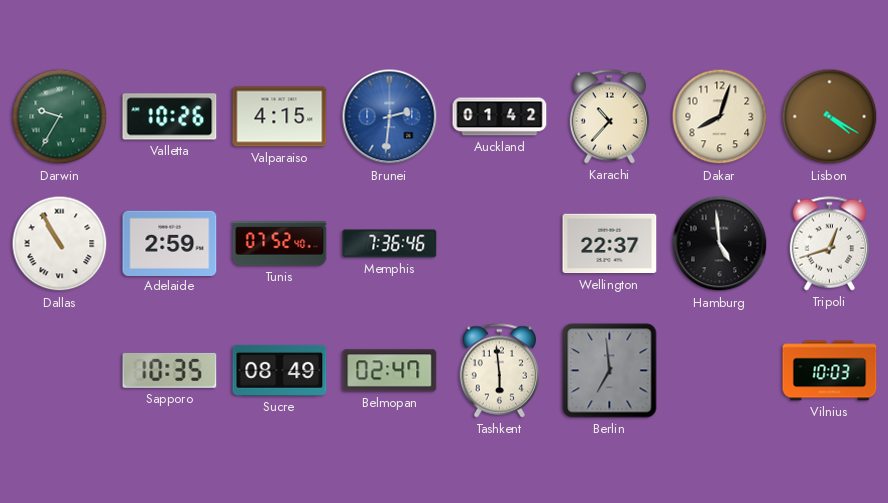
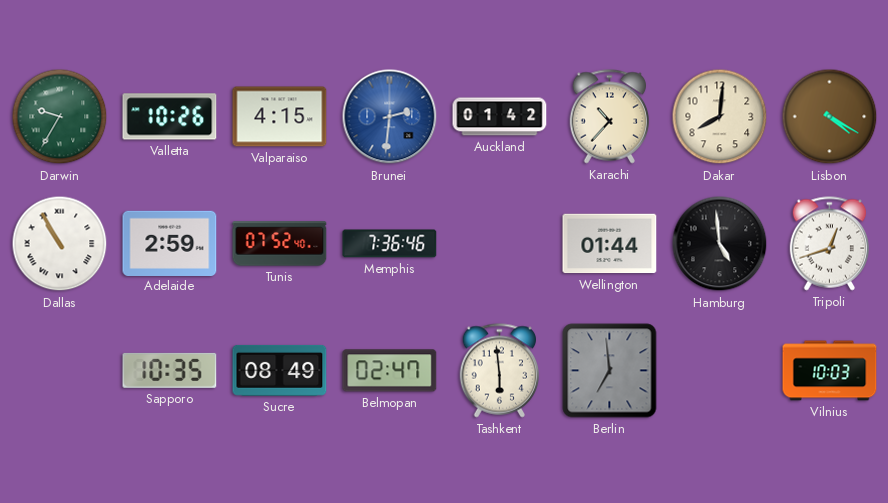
Dakar: 8:03 -> 8:01
Wellington: 22:37 -> 01:44
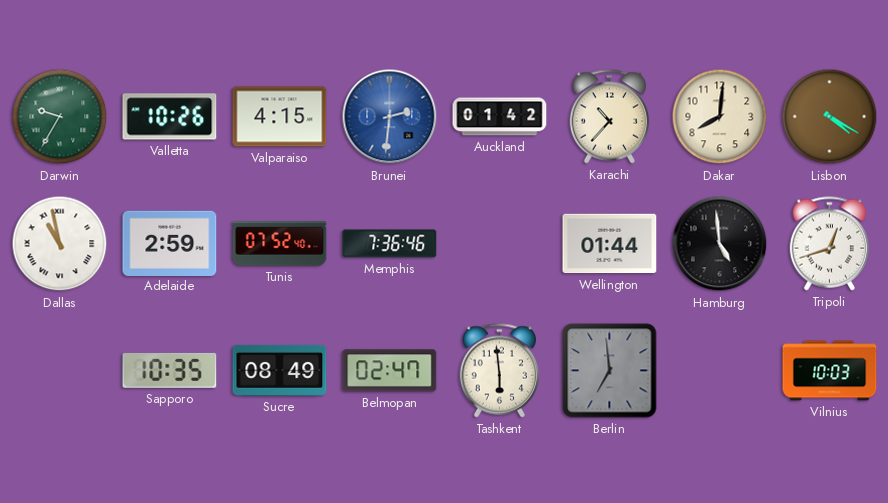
Dallas: 10:55 -> 10:58
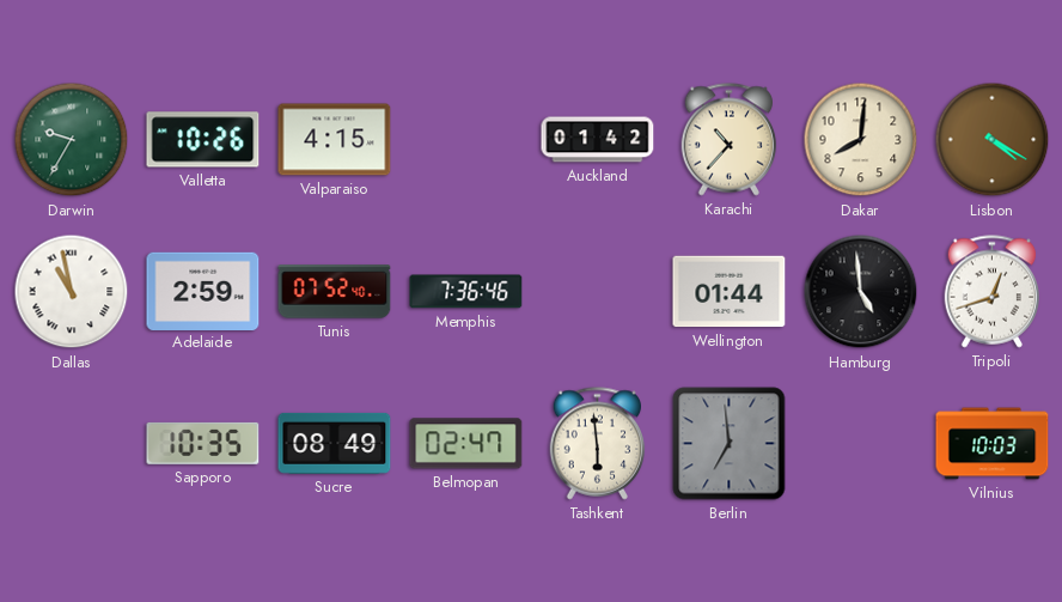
Brunei: 2:31 -> none
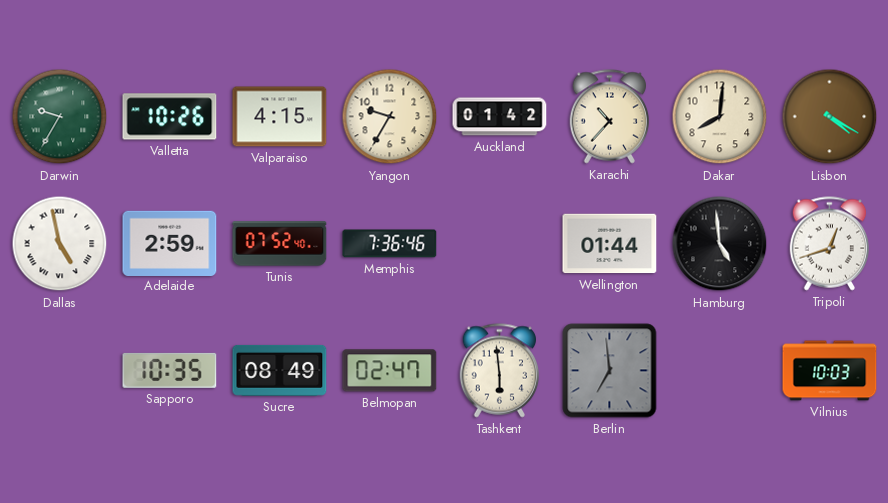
Yangon: none -> 9:35
Dallas: 10:58 -> 4:58
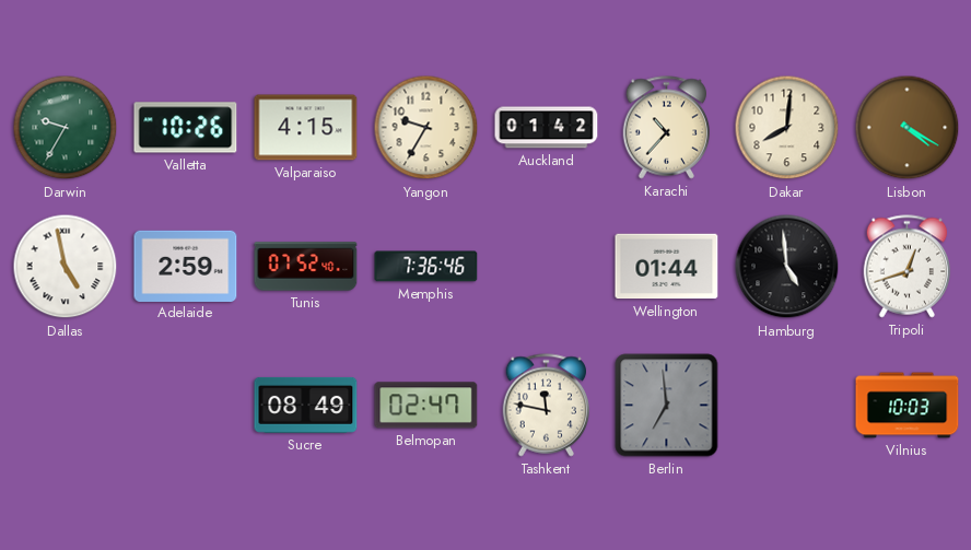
Sapporo: 10:35 -> none
Tashkent: 5:59 -> 11:47
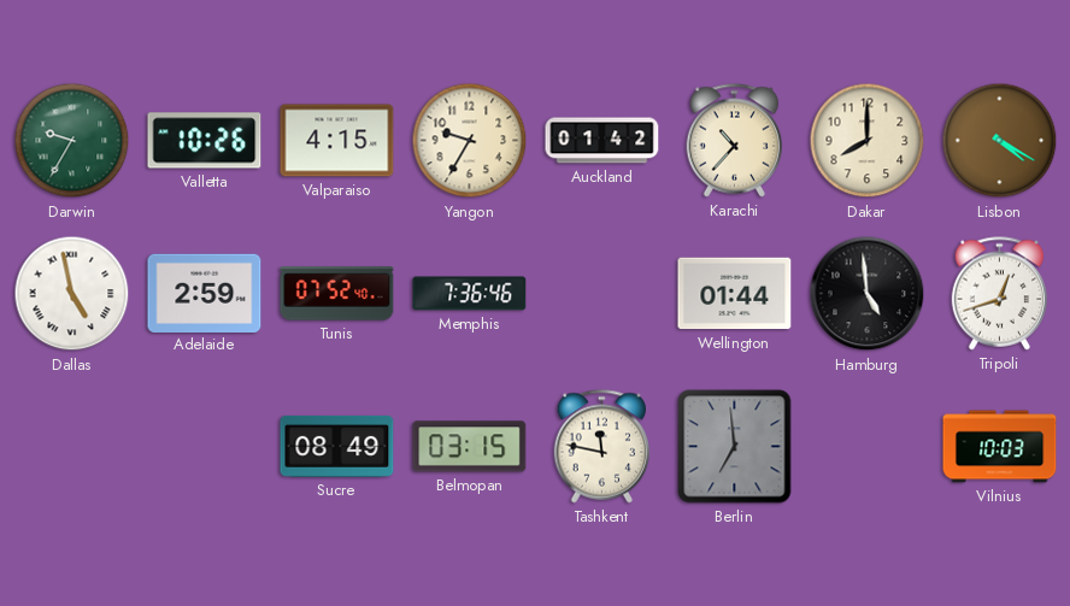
Dakar: 8:01 -> 8:00
Belmopan: 02:47 -> 03:15
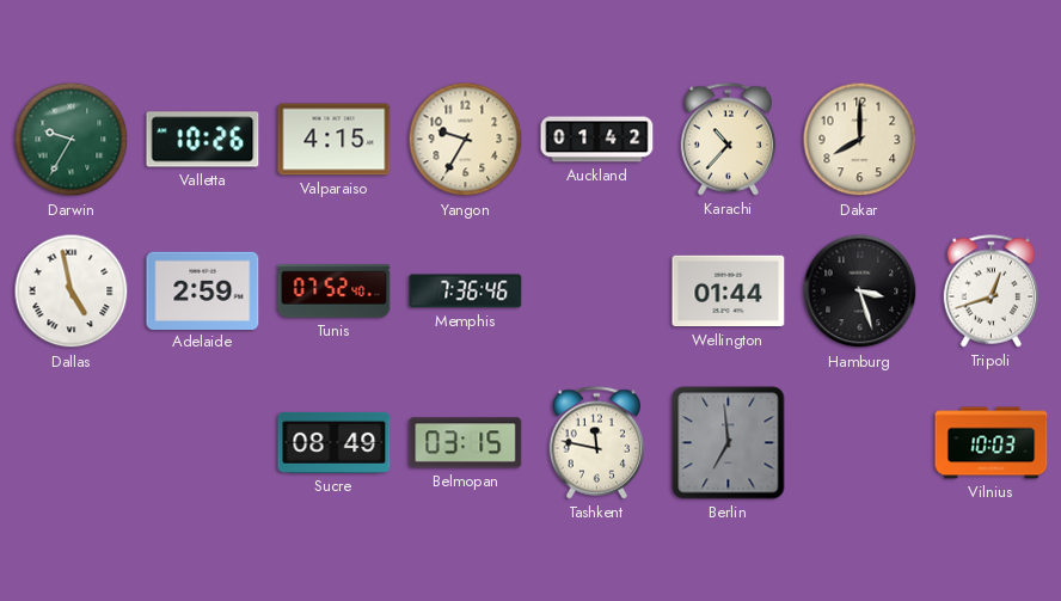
Lisbon: 4:20 -> none
Hamburg: 4:59 -> 3:27
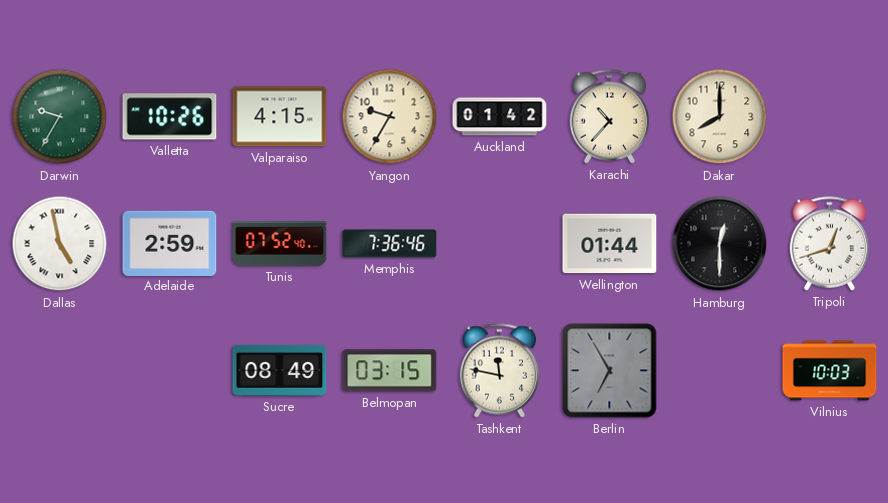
Hamburg: 3:27 -> 12:30
Berlin: 6:59 -> 6:55
